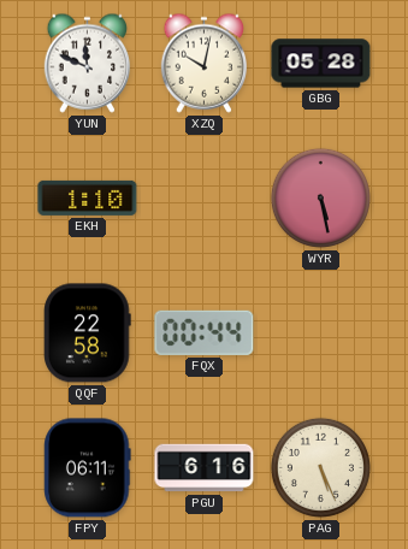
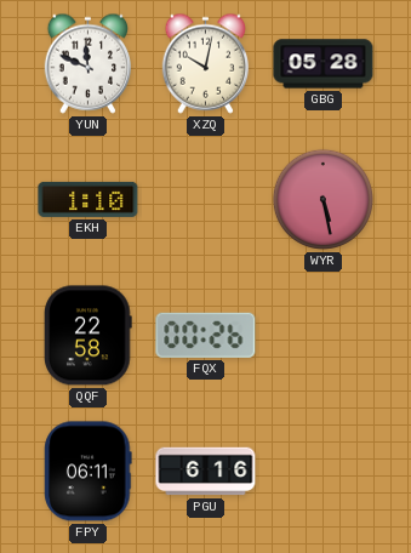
FQX: 00:44 -> 00:26
PAG: 5:26 -> none
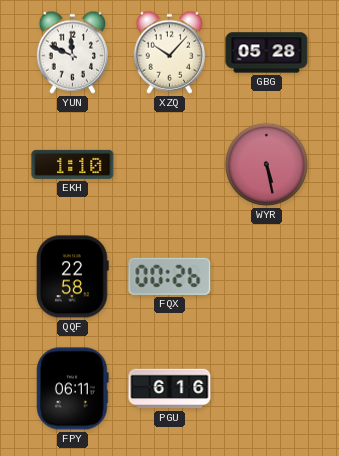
XZQ: 10:02 -> 10:07
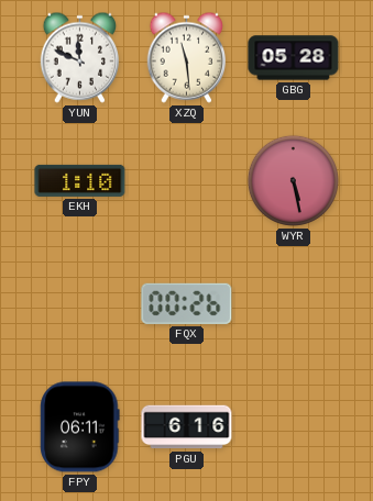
XZQ: 10:07 -> 11:29
QQF: 22:58 -> none
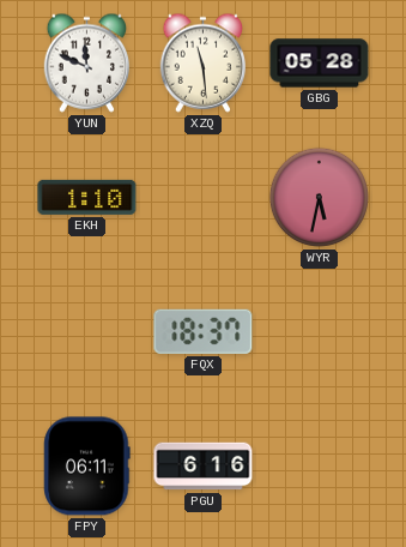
WYR: 5:28 -> 5:32
FQX: 00:26 -> 18:37
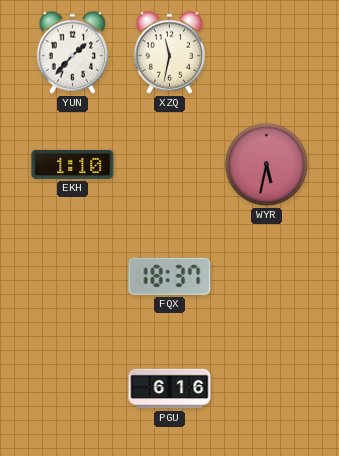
YUN: 11:49 -> 1:37
XZQ: 11:29 -> 11:32
GBG: 05:28 -> none
FPY: 06:11 -> none
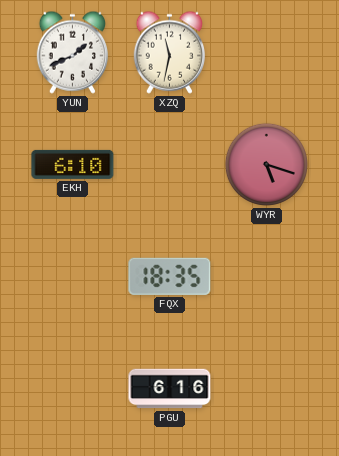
YUN: 1:37 -> 1:41
EKH: 1:10 -> 6:10
WYR: 5:32 -> 5:18
FQX: 18:37 -> 18:35
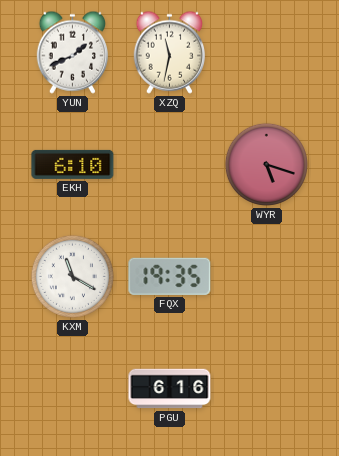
KXM: none -> 11:20
FQX: 18:35 -> 19:35
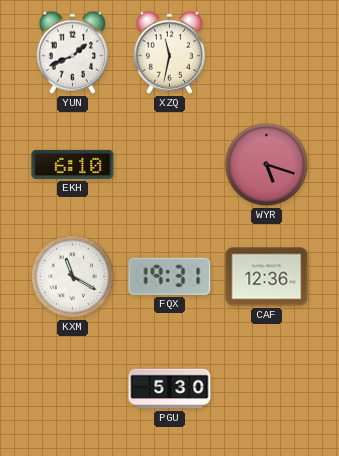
FQX: 19:35 -> 19:31
CAF: none -> 12:36
PGU: 6:16 -> 5:30
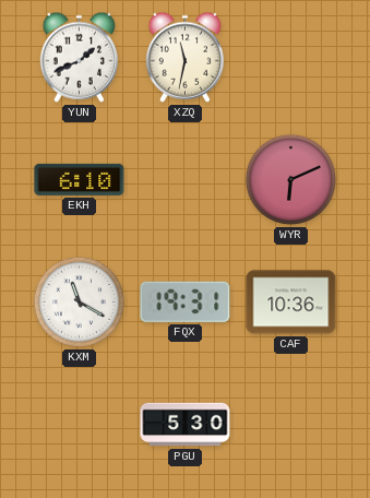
WYR: 5:18 -> 6:11
CAF: 12:36 -> 10:36
